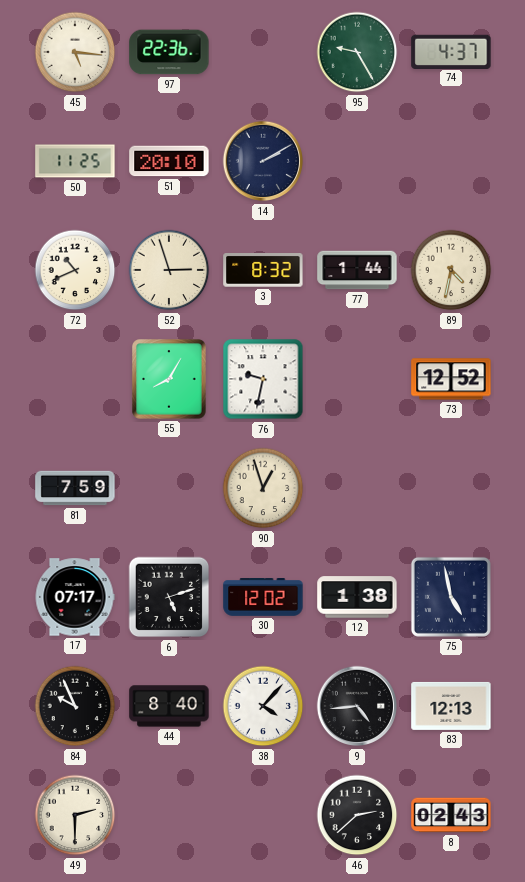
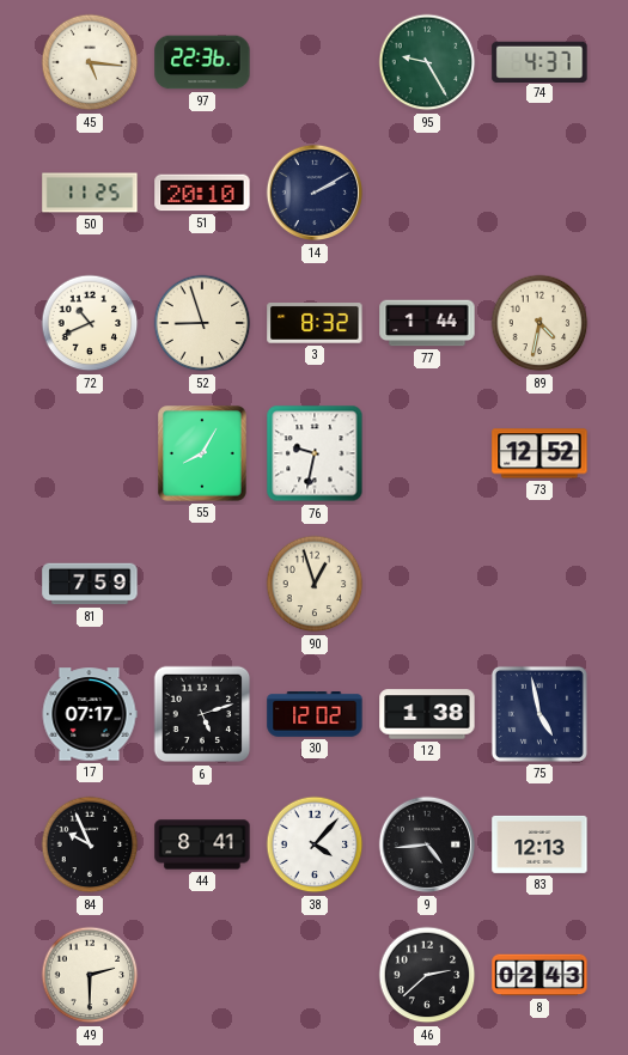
52: 2:57 -> 8:57
44: 8:40 -> 8:41
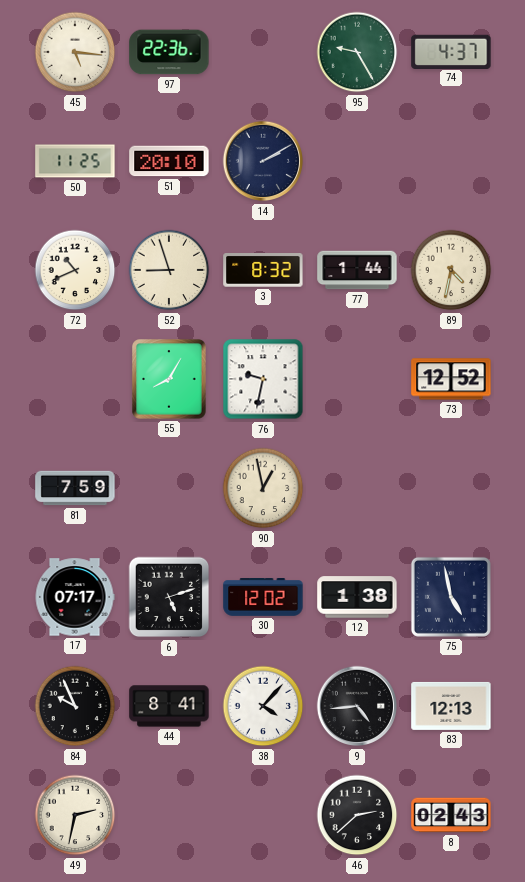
90: 12:57 -> 12:58
49: 2:30 -> 2:32
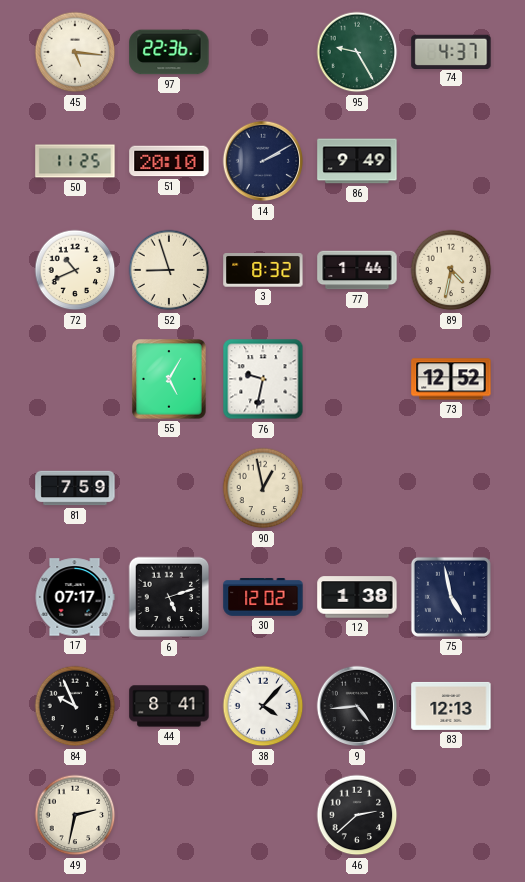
86: none -> 9:49
55: 8:05 -> 5:05
8: 02:43 -> none
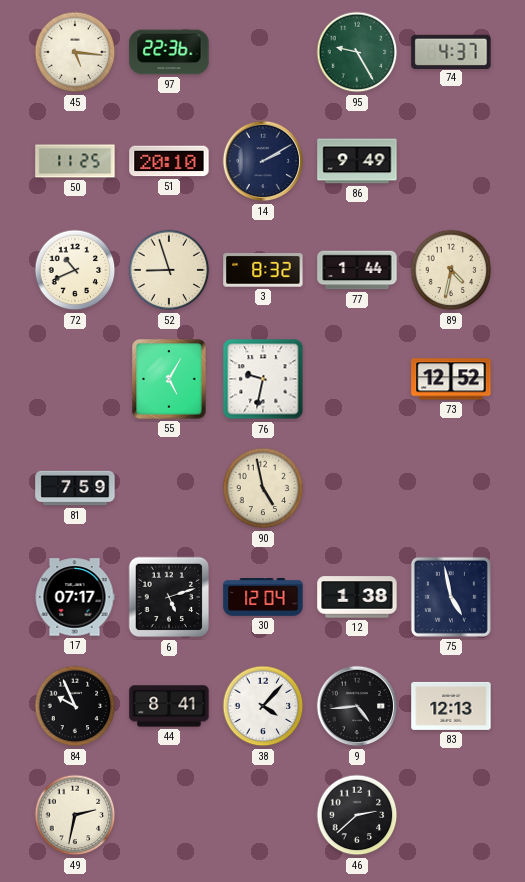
90: 12:58 -> 4:58
30: 12:02 -> 12:04
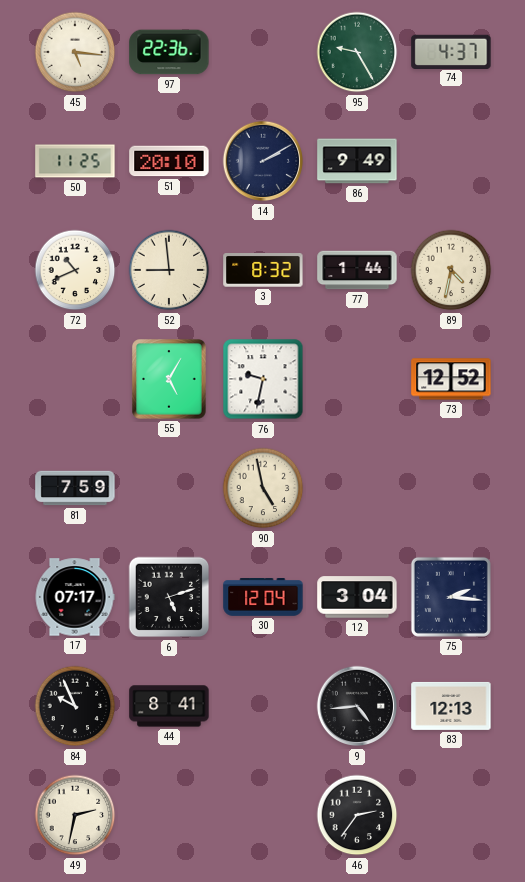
52: 8:57 -> 8:59
12: 1:38 -> 3:04
75: 4:58 -> 2:16
38: 4:07 -> none
46: 2:38 -> 2:36
